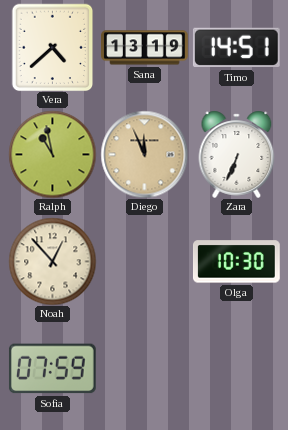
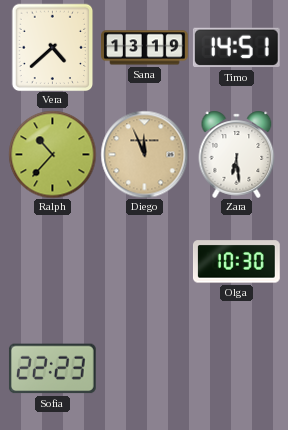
Ralph: 10:58 -> 10:37
Zara: 6:34 -> 6:29
Noah: 12:53 -> none
Sofia: 07:59 -> 22:23
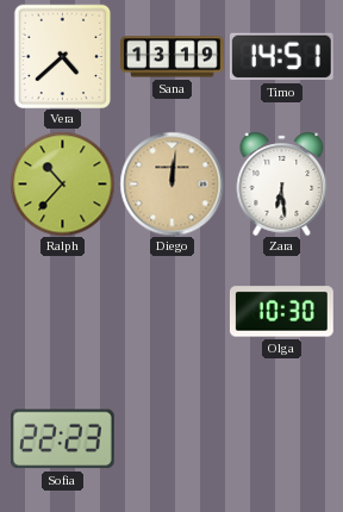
Diego: 11:56 -> 12:01
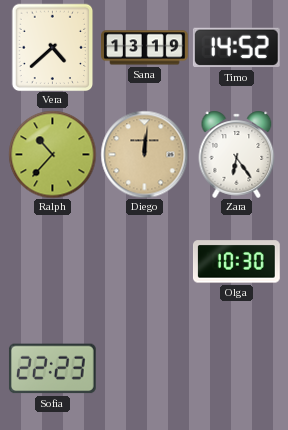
Timo: 14:51 -> 14:52
Zara: 6:29 -> 6:24
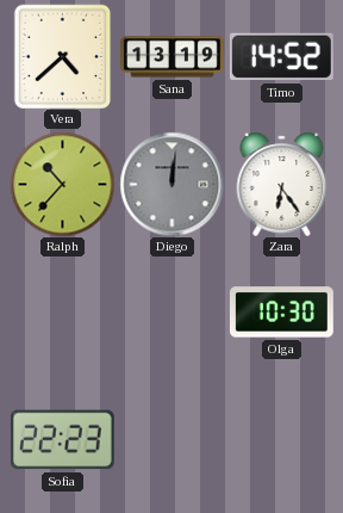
Diego dial: champagne -> grey
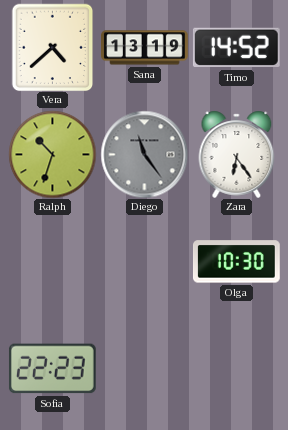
Ralph: 10:37 -> 10:33
Diego: 12:01 -> 11:24
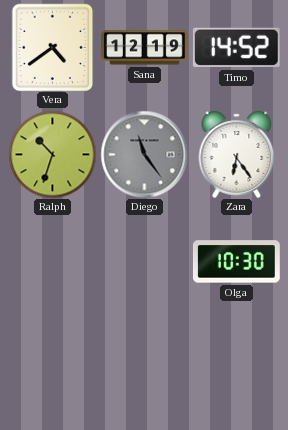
Vera: 4:38 -> 4:39
Sana: 13:19 -> 12:19
Sofia: 22:23 -> none
